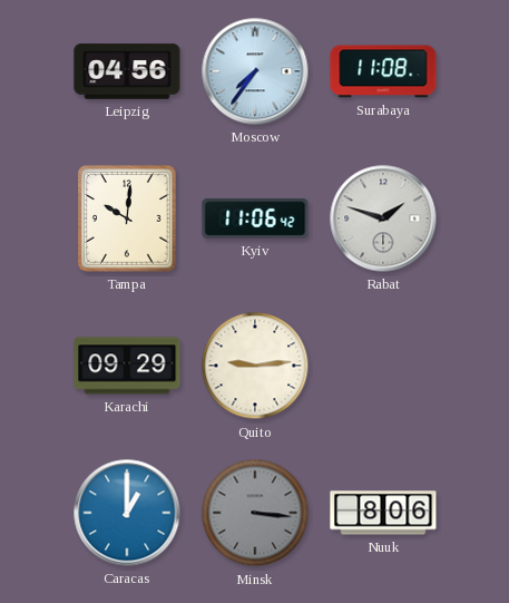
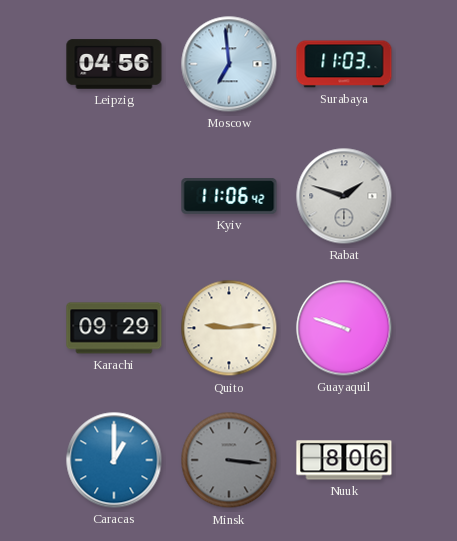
Moscow: 7:36 -> 6:59
Surabaya: 11:08 -> 11:03
Tampa: 10:01 -> none
Guayaquil: none -> 9:48
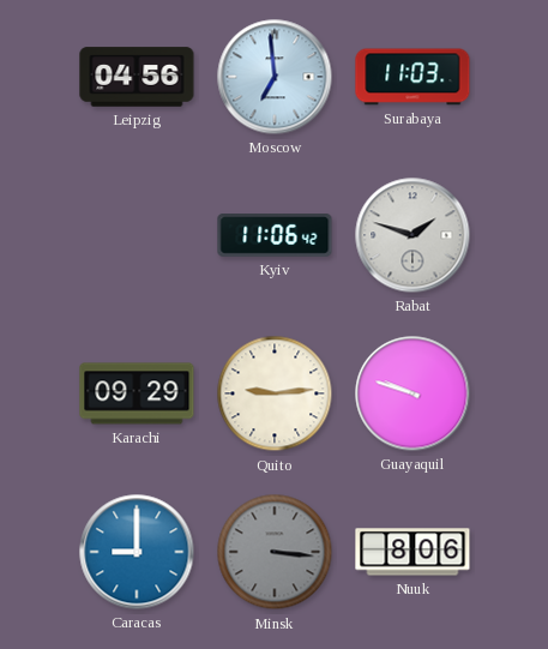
Caracas: 1:00 -> 9:00
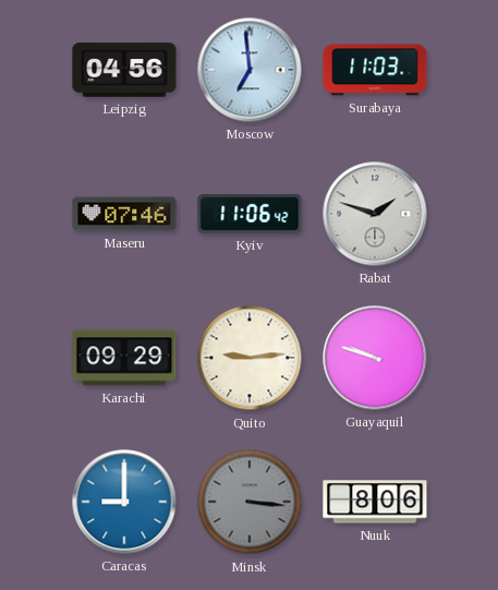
Maseru: none -> 07:46
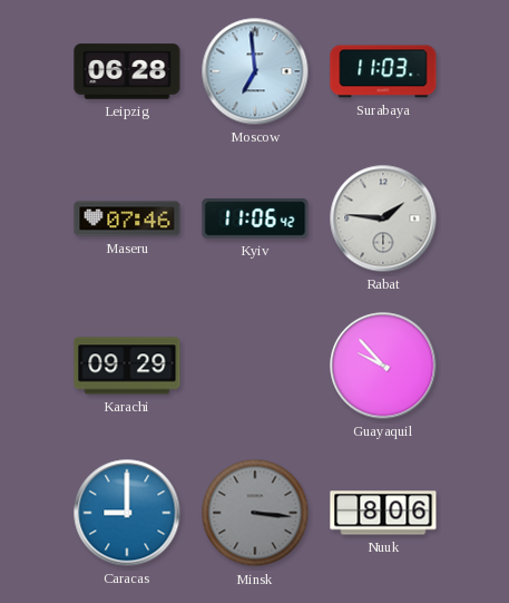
Leipzig: 04:56 -> 06:28
Rabat: 1:48 -> 1:46
Quito: 9:14 -> none
Guayaquil: 9:48 -> 9:53
